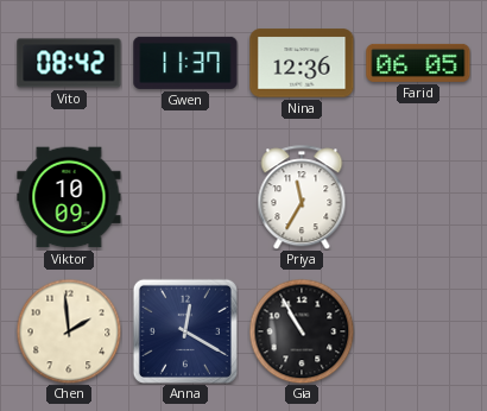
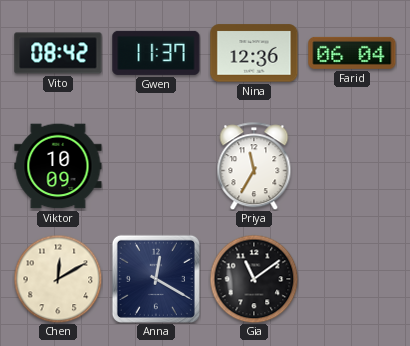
Farid: 06:05 -> 06:04
Chen: 1:59 -> 12:10
Gia: 10:55 -> 11:09
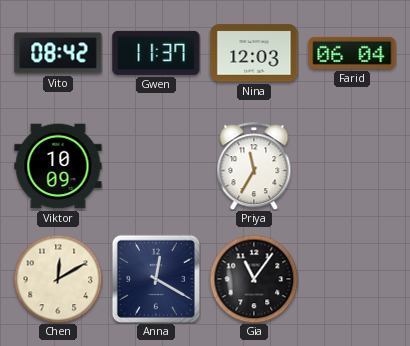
Nina: 12:36 -> 12:03
Gia: 11:09 -> 11:06
